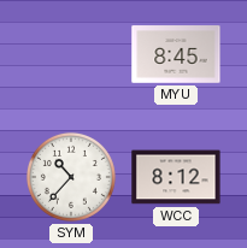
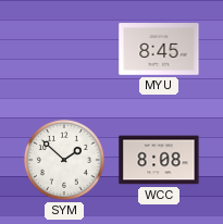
SYM: 10:37 -> 1:52
WCC: 8:12 -> 8:08
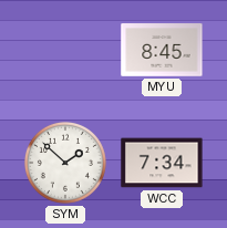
WCC: 8:08 -> 7:34
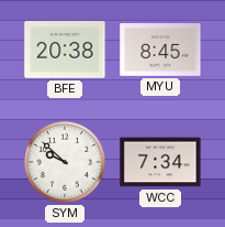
BFE: none -> 20:38
SYM: 1:52 -> 9:52
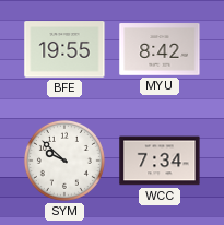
BFE: 20:38 -> 19:55
MYU: 8:45 -> 8:42
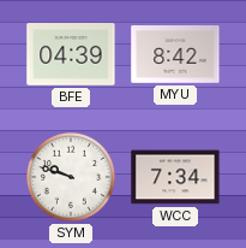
BFE: 19:55 -> 04:39
SYM: 9:52 -> 9:48
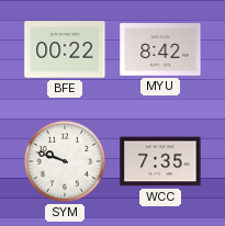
BFE: 04:39 -> 00:22
WCC: 7:34 -> 7:35
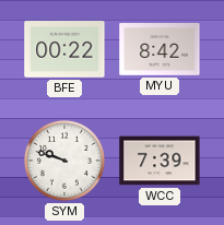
WCC: 7:35 -> 7:39
